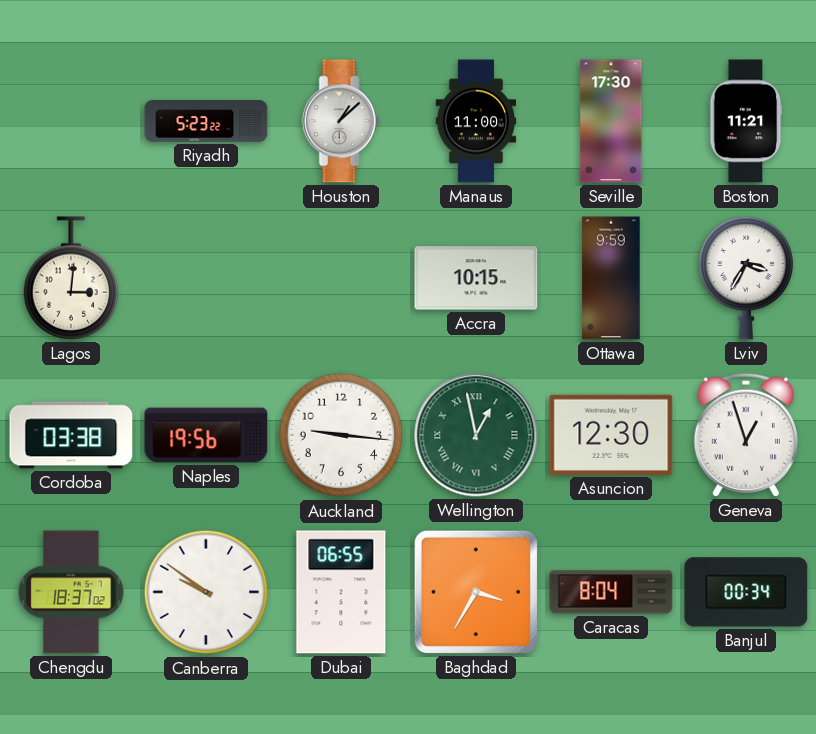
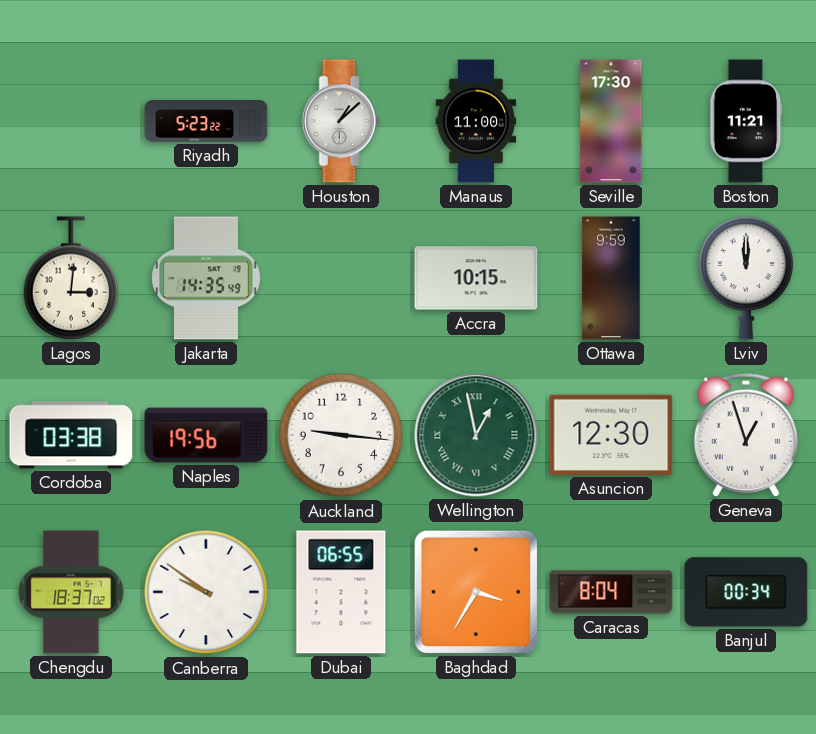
Jakarta: none -> 14:35
Lviv: 3:35 -> 12:00
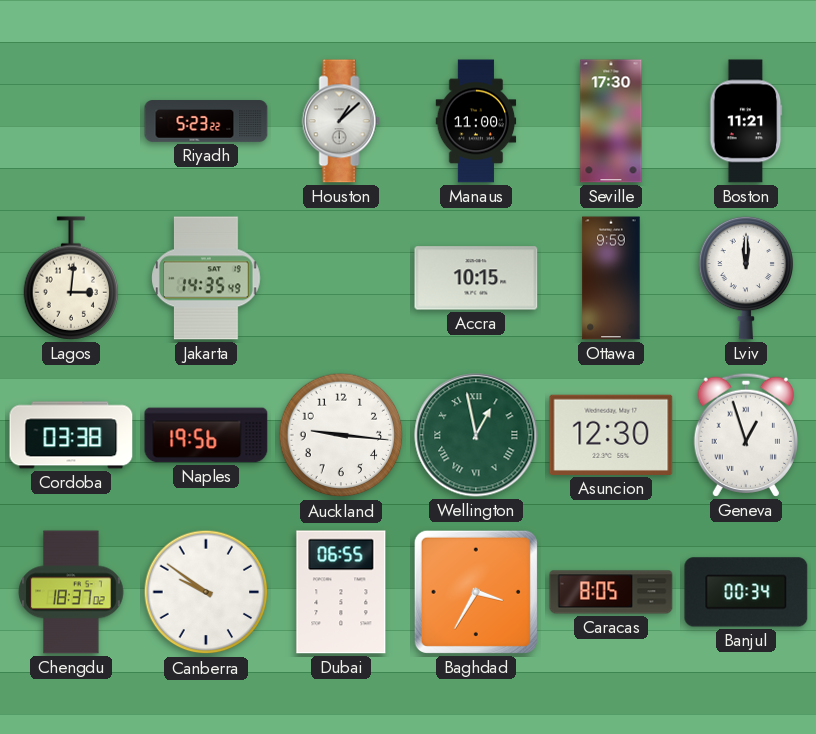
Caracas: 8:04 -> 8:05
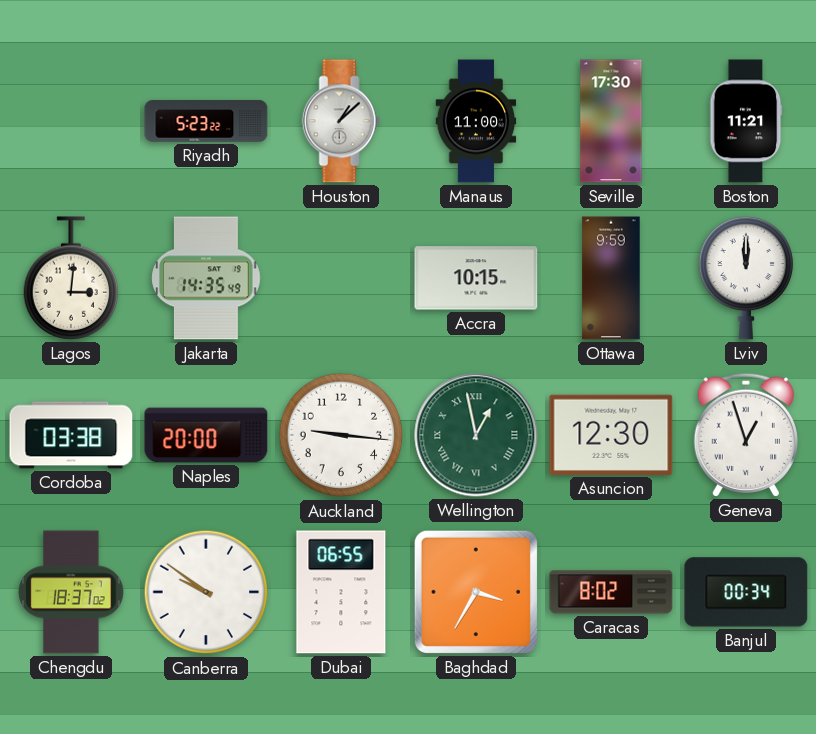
Naples: 19:56 -> 20:00
Caracas: 8:05 -> 8:02
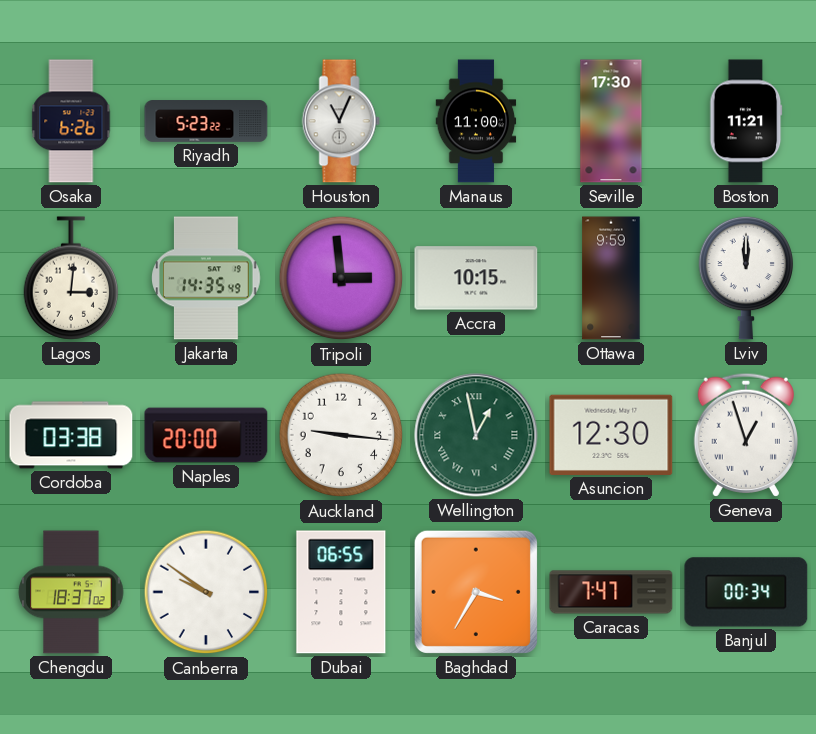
Osaka: none -> 6:26
Houston: 1:08 -> 11:04
Tripoli: none -> 2:59
Caracas: 8:02 -> 7:47
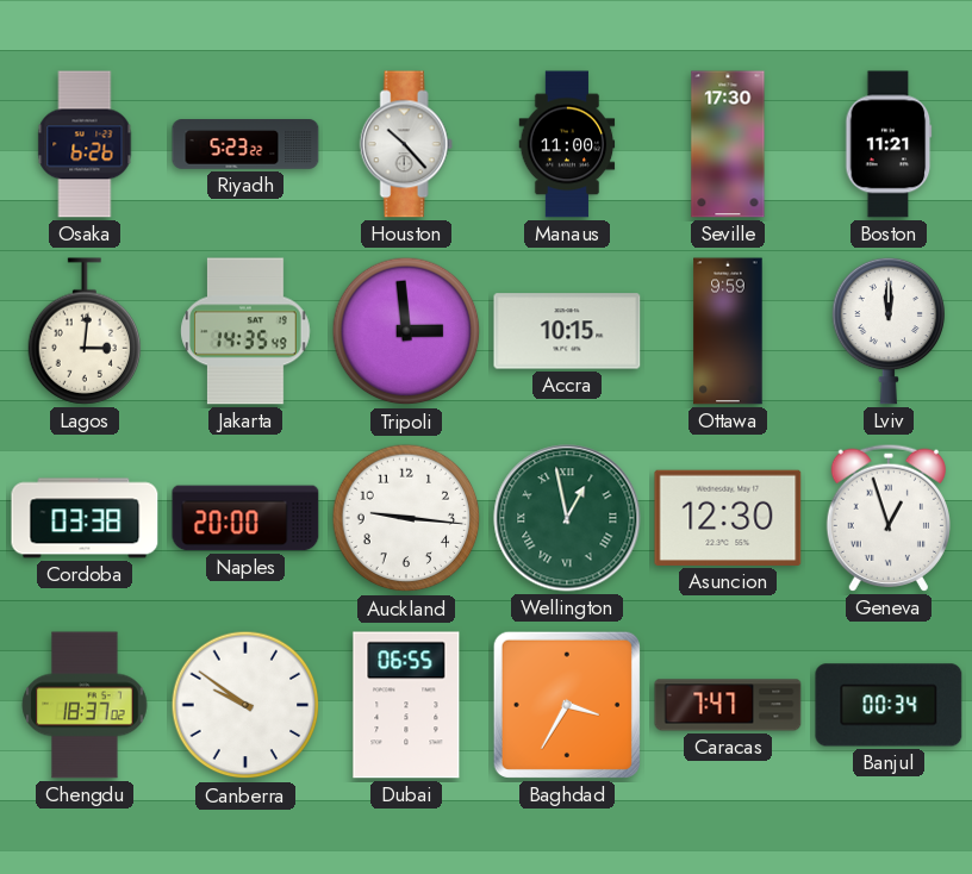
Houston: 11:04 -> 10:23
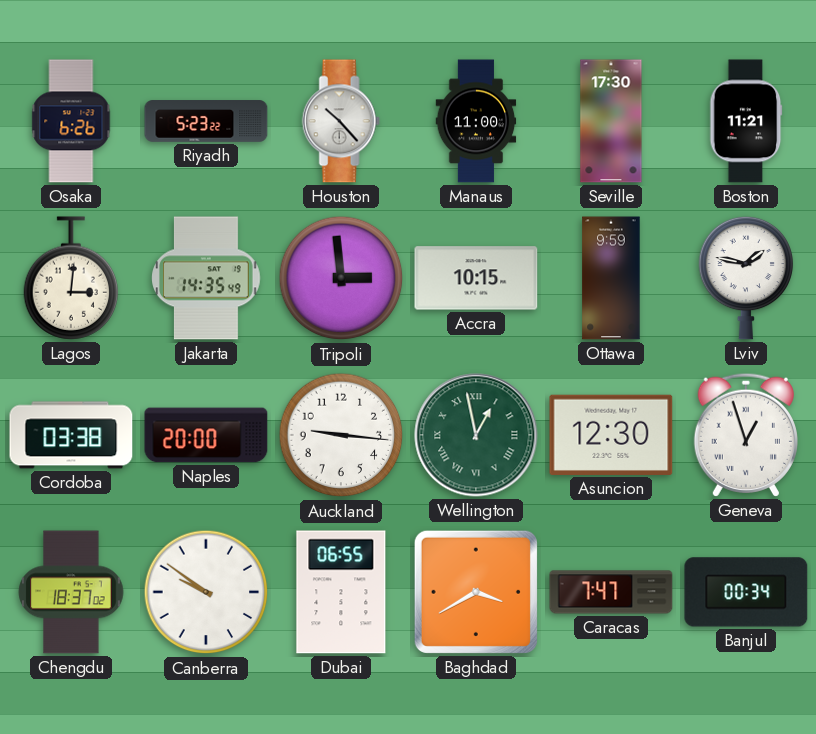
Lviv: 12:00 -> 1:47
Baghdad: 3:35 -> 3:40
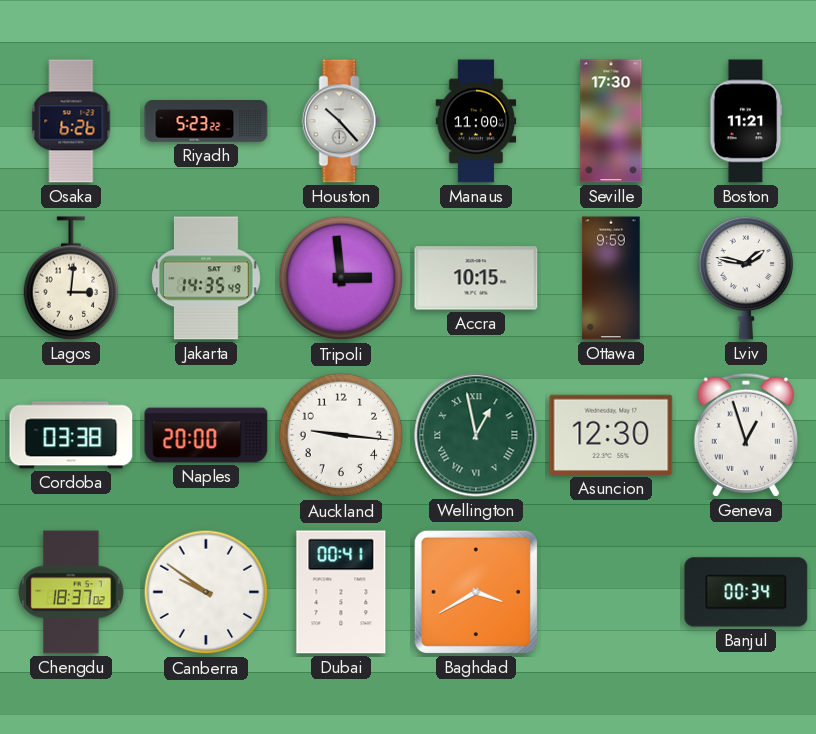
Dubai: 06:55 -> 00:41
Caracas: 7:47 -> none
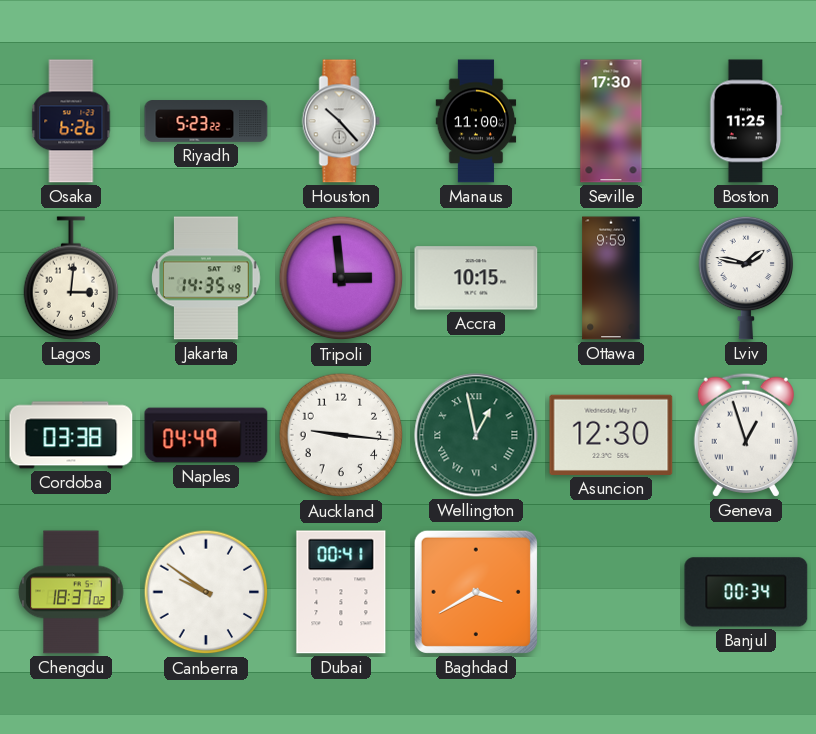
Boston: 11:21 -> 11:25
Naples: 20:00 -> 04:49
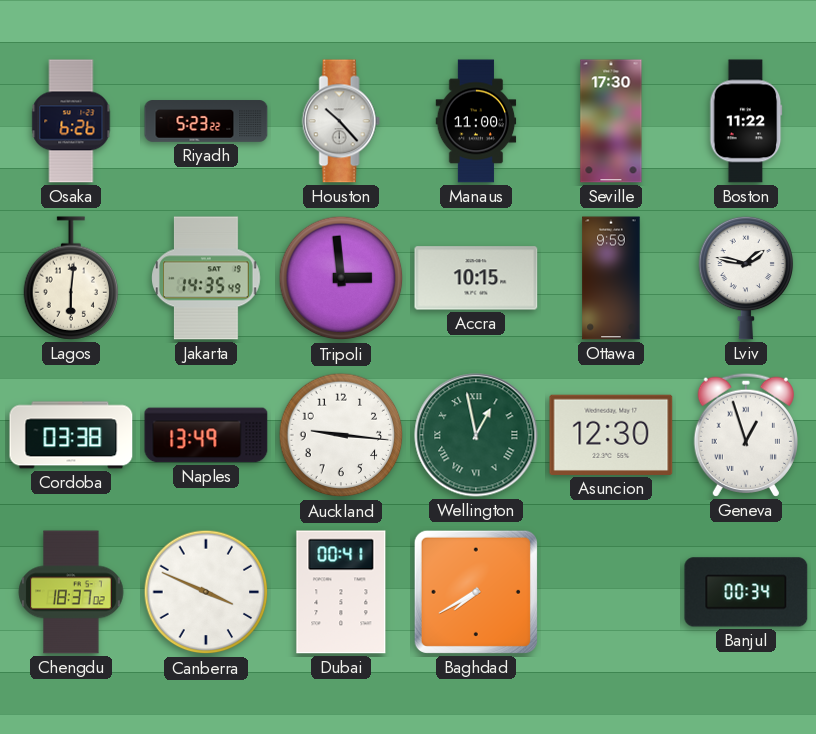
Boston: 11:25 -> 11:22
Lagos: 3:01 -> 6:01
Naples: 04:49 -> 13:49
Canberra: 9:51 -> 3:49
Baghdad: 3:40 -> 7:40
